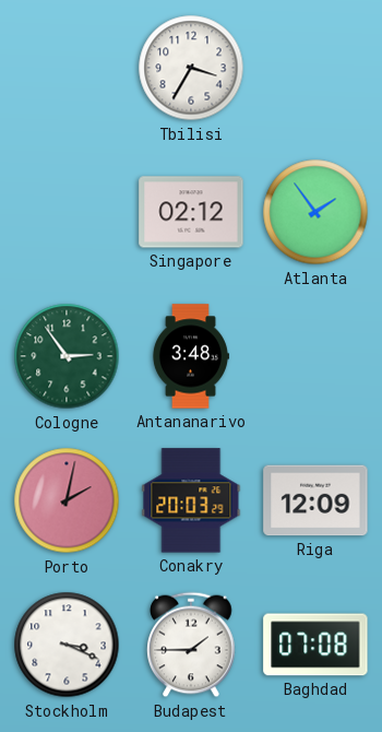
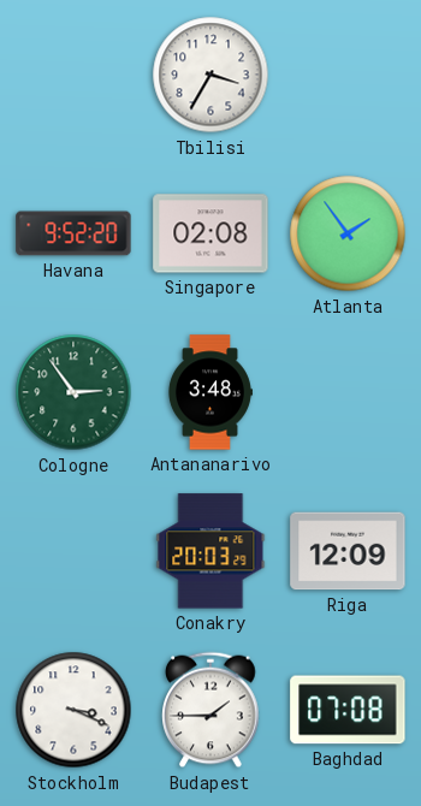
Havana: none -> 9:52
Singapore: 02:12 -> 02:08
Porto: 2:02 -> none
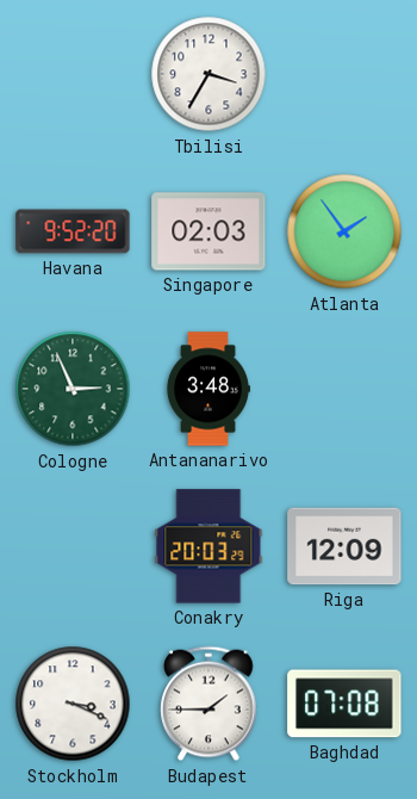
Singapore: 02:08 -> 02:03
Cologne: 2:54 -> 2:56
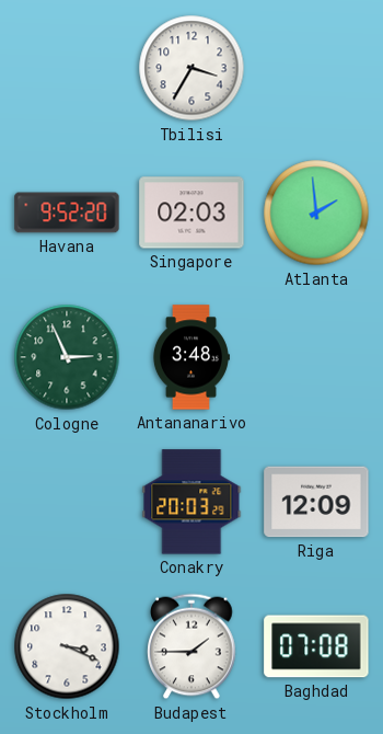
Atlanta: 1:54 -> 1:59
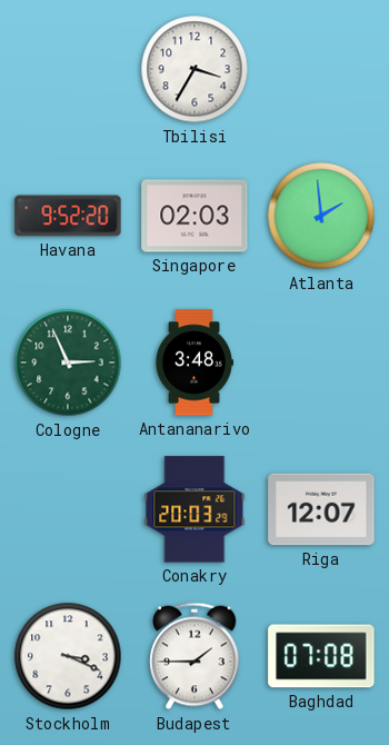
Riga: 12:09 -> 12:07
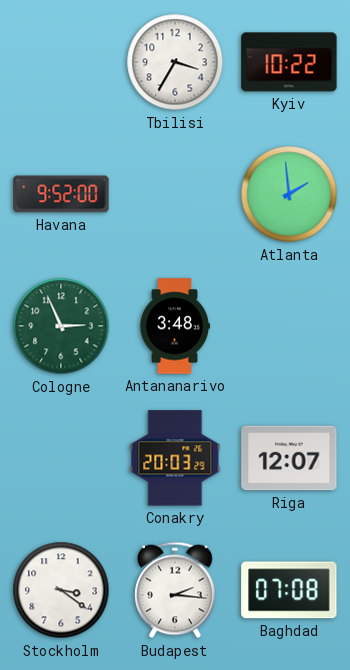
Kyiv: none -> 10:22
Havana: 9:52:20 -> 9:52:00
Singapore: 02:03 -> none
Stockholm: 3:19 -> 3:21
Budapest: 1:45 -> 2:16
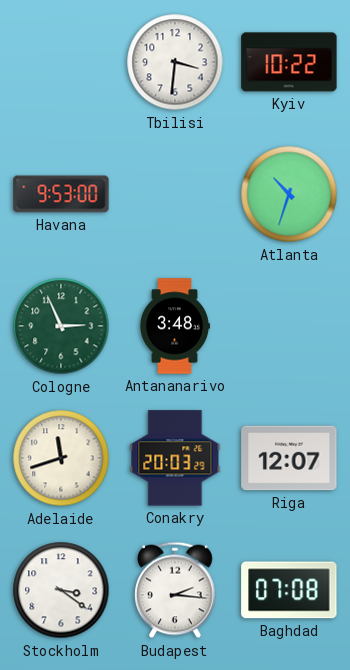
Tbilisi: 3:35 -> 3:31
Havana: 9:52 -> 9:53
Atlanta: 1:59 -> 10:33
Adelaide: none -> 11:42
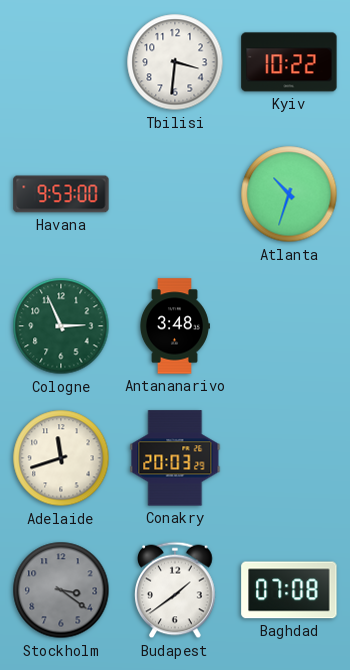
Riga: 12:07 -> none
Stockholm dial: white -> grey
Budapest: 2:16 -> 1:39
